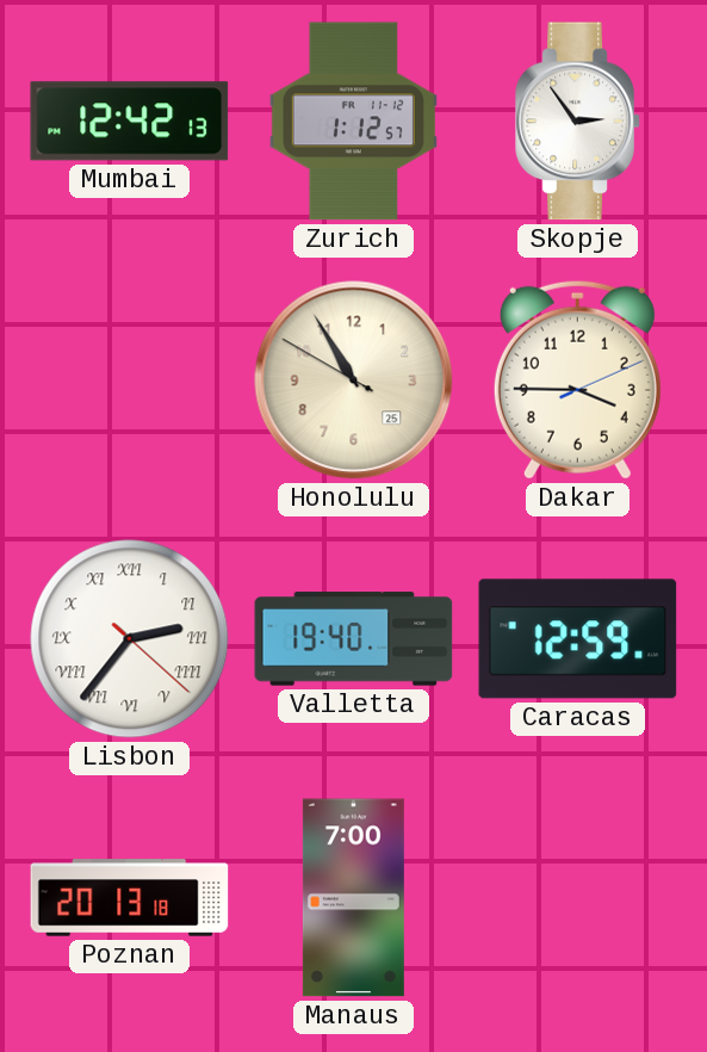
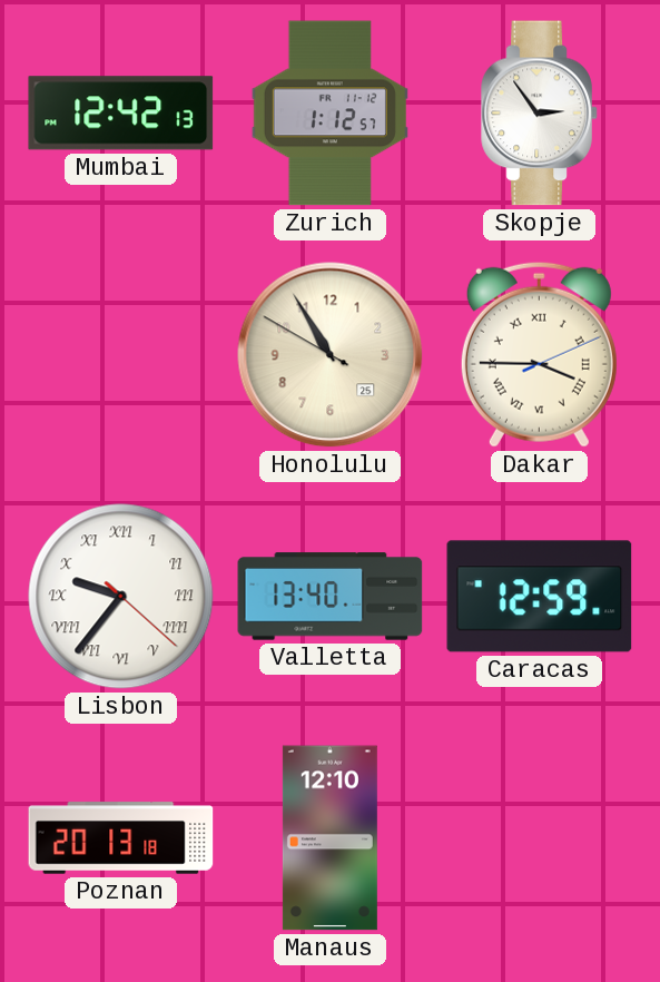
Dakar numerals: Arabic -> Roman
Lisbon: 2:36 -> 9:36
Valletta: 19:40 -> 13:40
Manaus: 7:00 -> 12:10
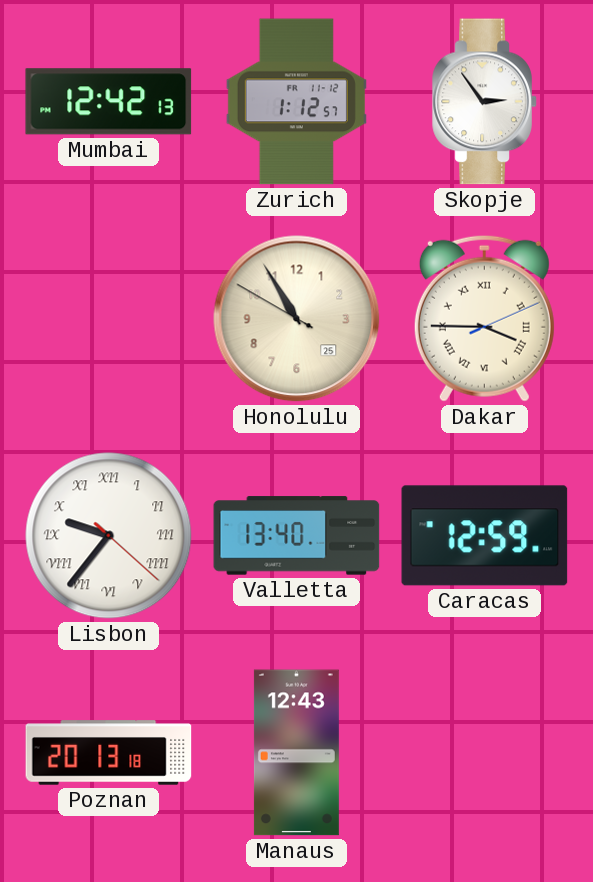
Manaus: 12:10 -> 12:43
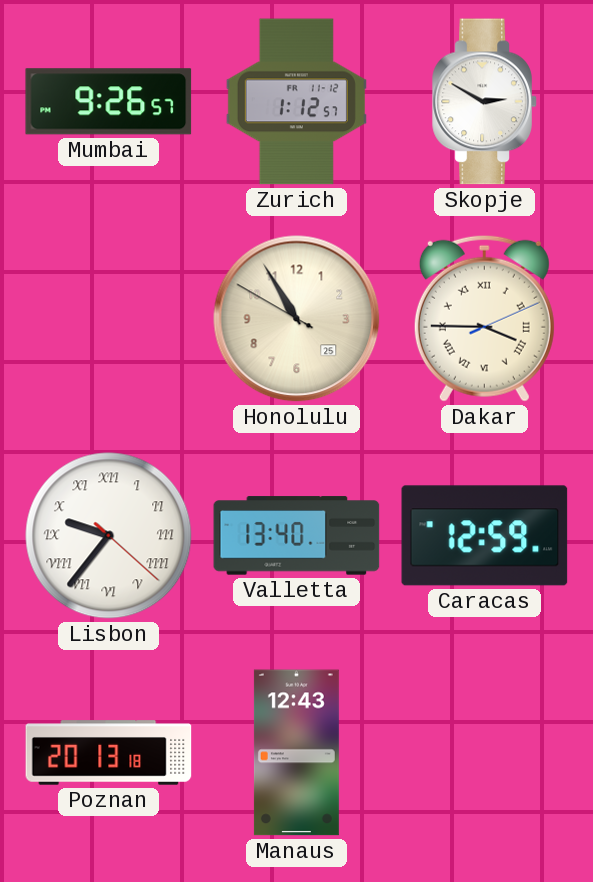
Mumbai: 12:42 -> 9:26
Skopje: 2:54 -> 2:50
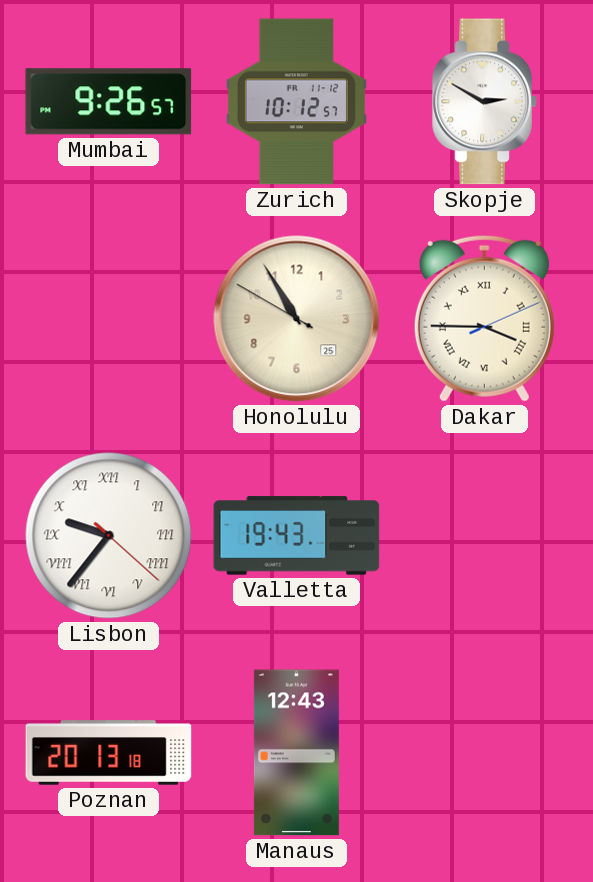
Zurich: 1:12 -> 10:12
Valletta: 13:40 -> 19:43
Caracas: 12:59 -> none
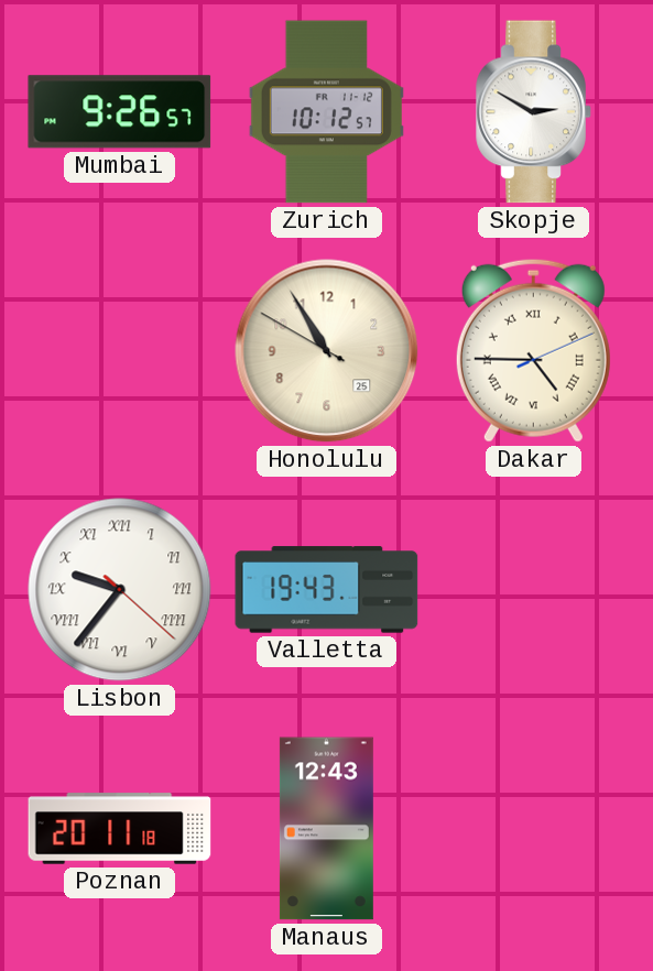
Dakar: 3:45 -> 4:45
Poznan: 20:13 -> 20:11
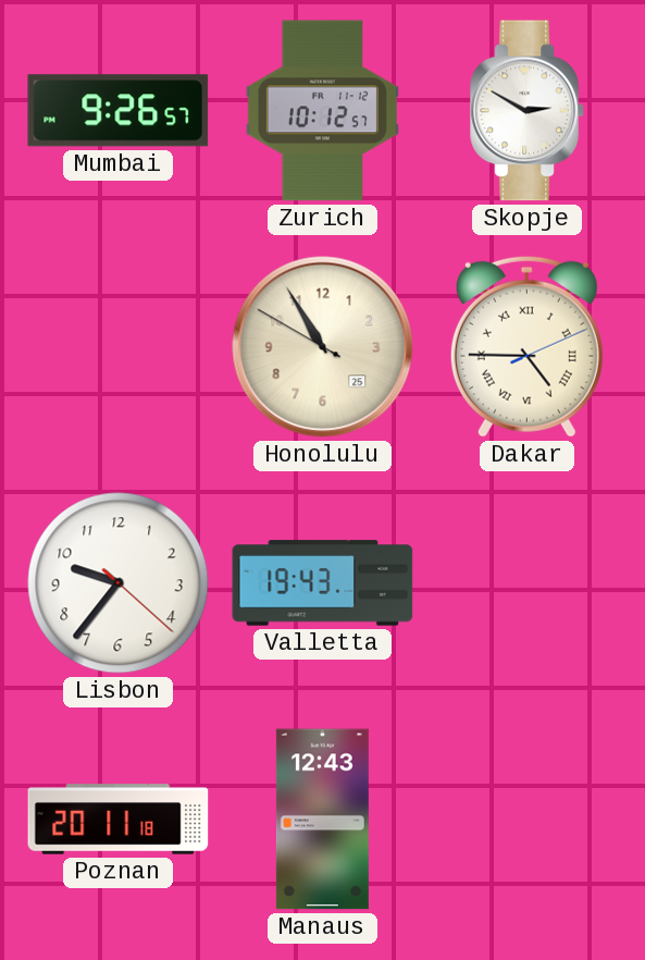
Lisbon numerals: Roman -> Arabic
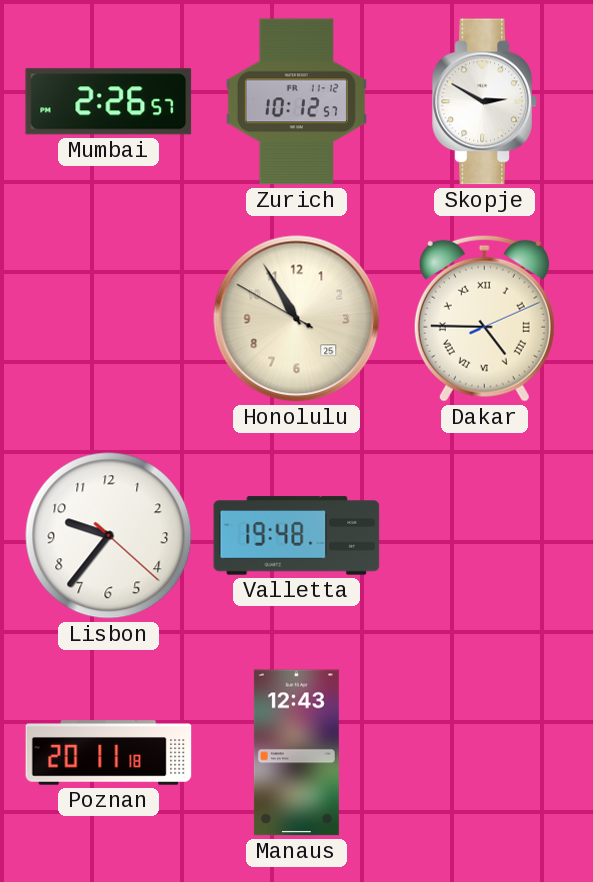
Mumbai: 9:26 -> 2:26
Valletta: 19:43 -> 19:48
